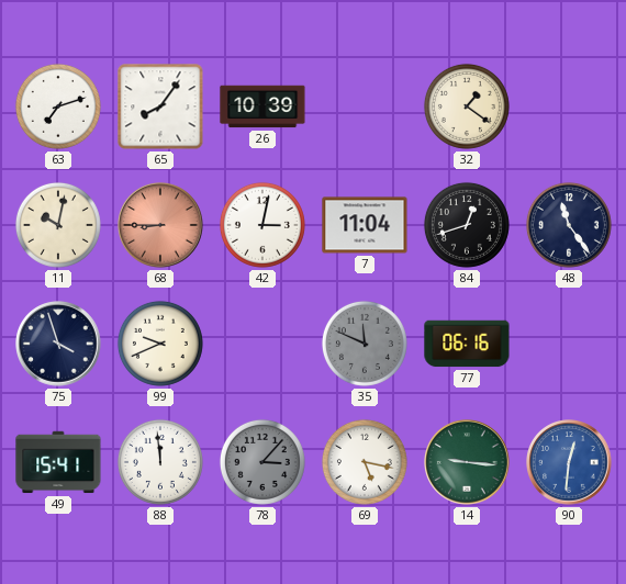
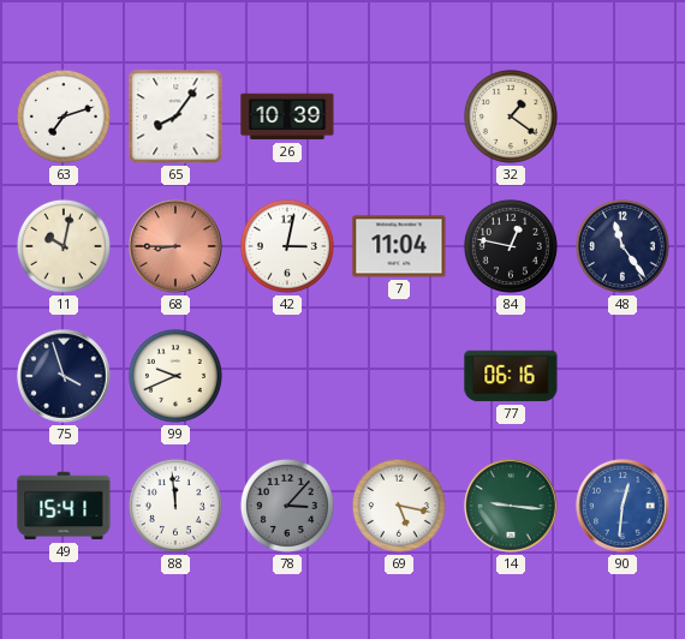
84: 12:42 -> 12:47
35: 11:49 -> none
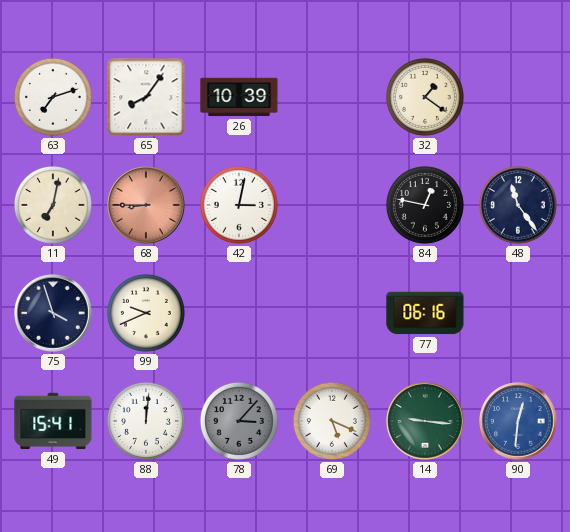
11: 10:02 -> 7:02
7: 11:04 -> none
88: 11:59 -> 12:01
69: 5:17 -> 5:19
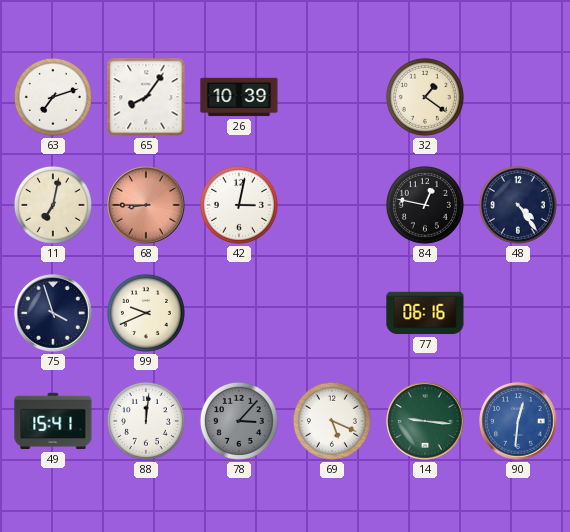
48: 11:24 -> 4:24
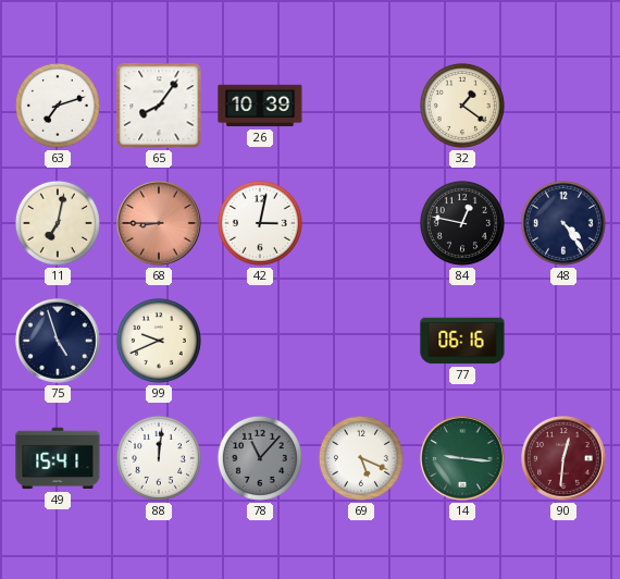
75: 3:57 -> 4:57
78: 3:07 -> 11:07
90 dial: blue -> burgundy
